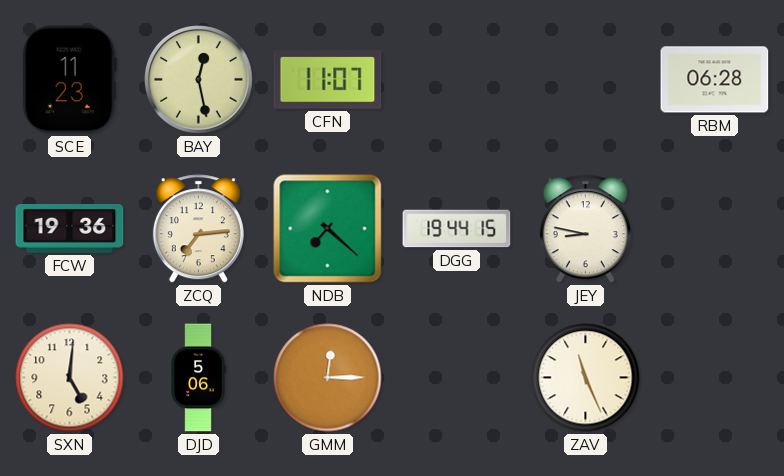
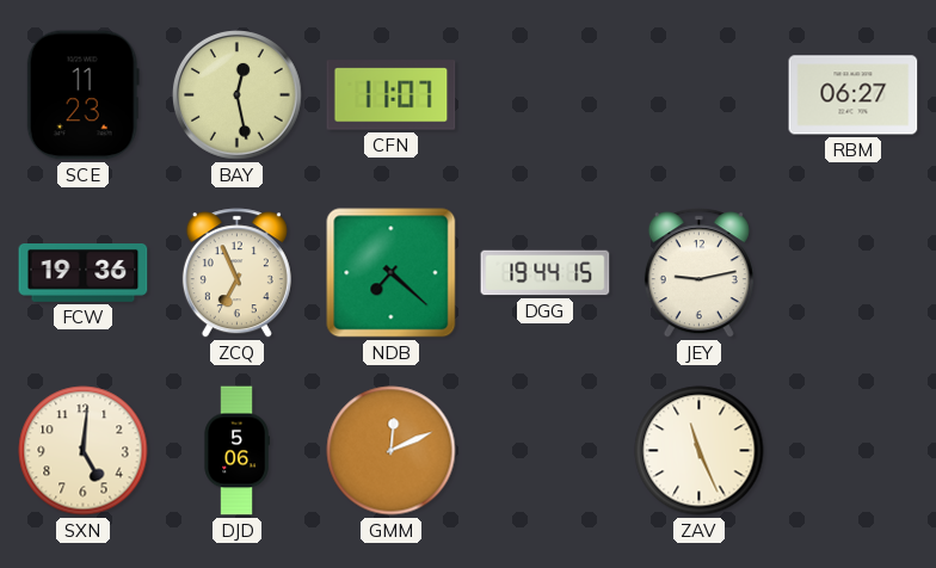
RBM: 06:28 -> 06:27
ZCQ: 7:14 -> 6:56
JEY: 8:47 -> 9:13
GMM: 12:15 -> 12:11
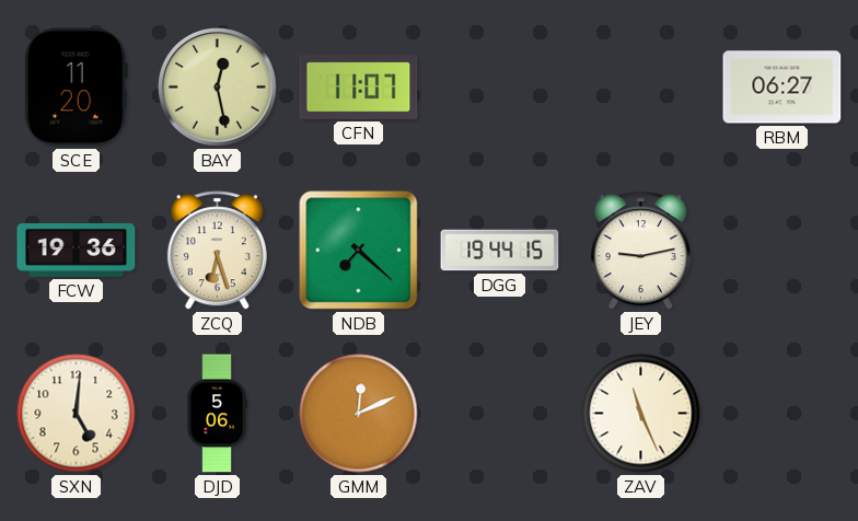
SCE: 11:23 -> 11:20
ZCQ: 6:56 -> 6:27
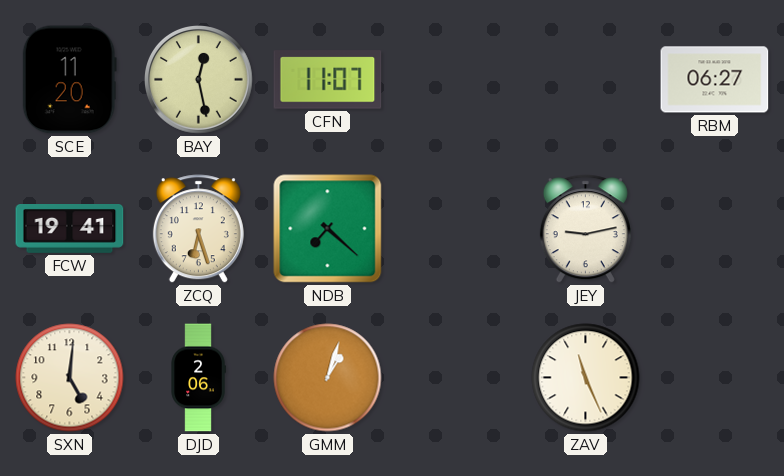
FCW: 19:36 -> 19:41
DGG: 19:44 -> none
DJD: 5:06 -> 2:06
GMM: 12:11 -> 1:03
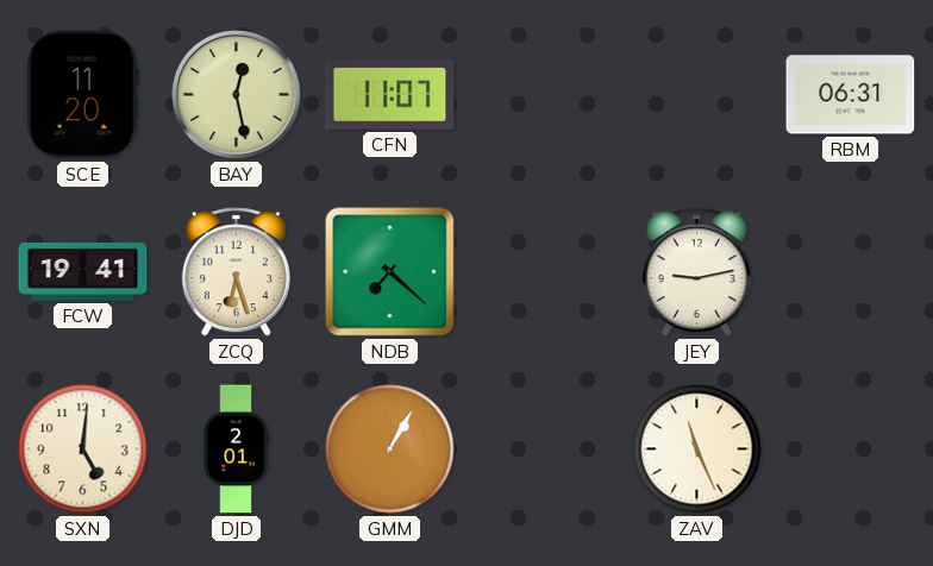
RBM: 06:27 -> 06:31
DJD: 2:06 -> 2:01
GMM: 1:03 -> 1:05
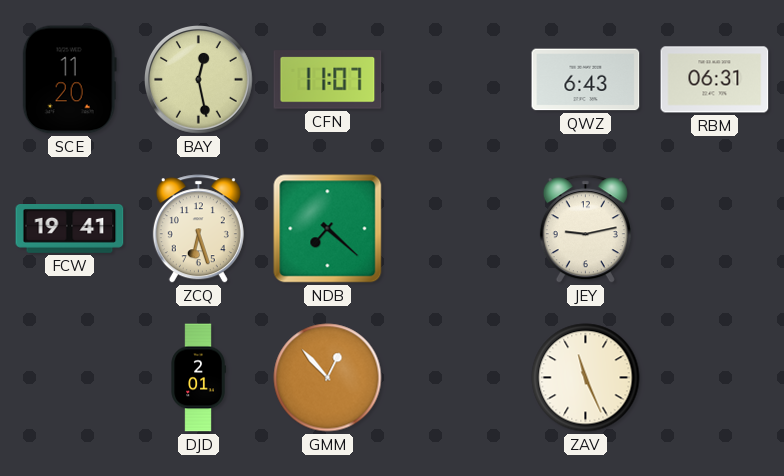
QWZ: none -> 6:43
SXN: 5:01 -> none
GMM: 1:05 -> 12:53
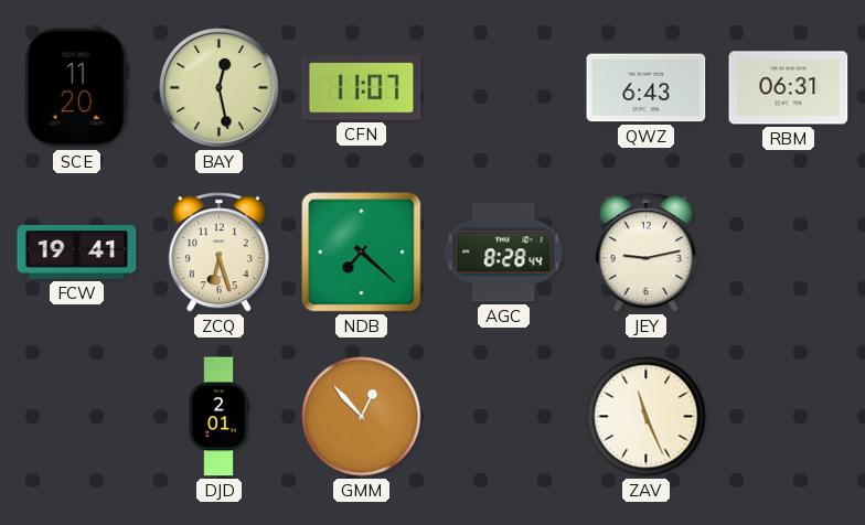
AGC: none -> 8:28
